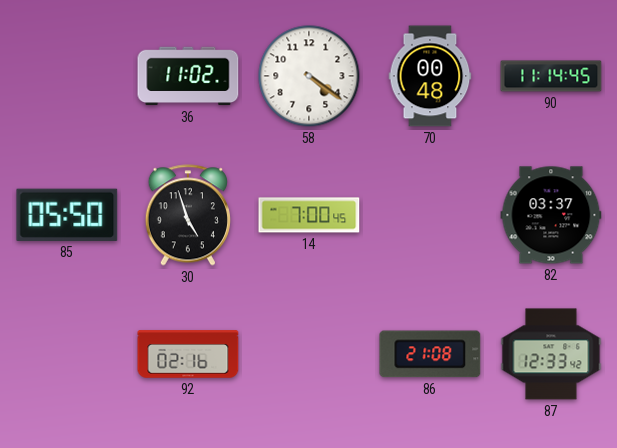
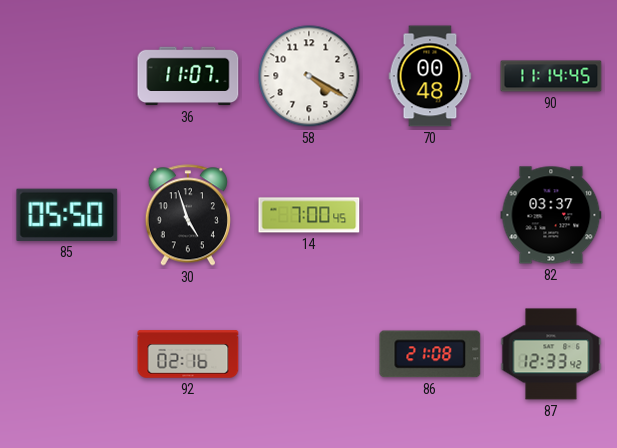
36: 11:02 -> 11:07
58: 4:21 -> 4:20
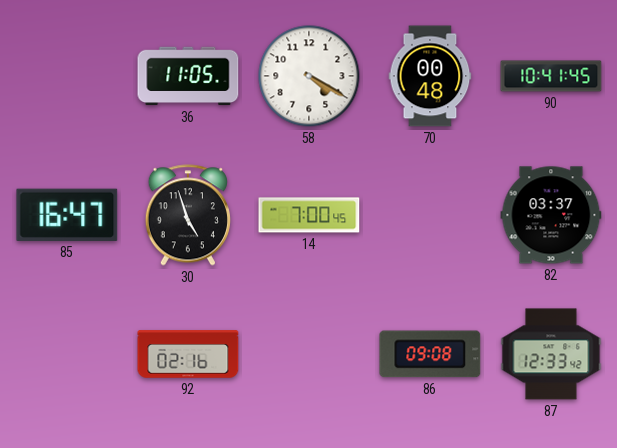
36: 11:07 -> 11:05
90: 11:14 -> 10:41
85: 05:50 -> 16:47
86: 21:08 -> 09:08
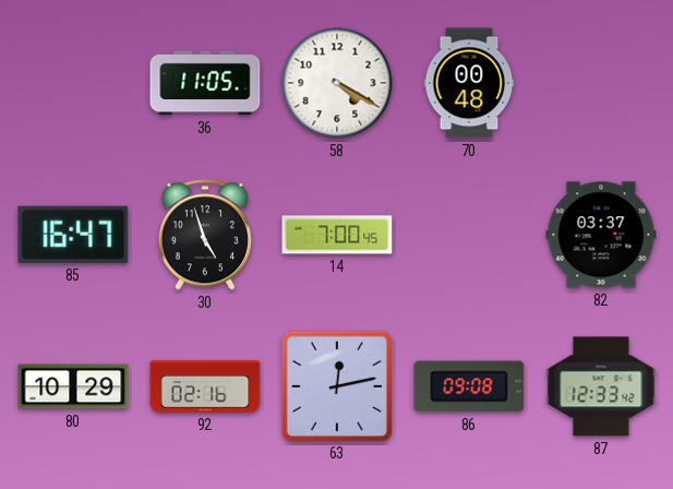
90: 10:41 -> none
80: none -> 10:29
63: none -> 12:13
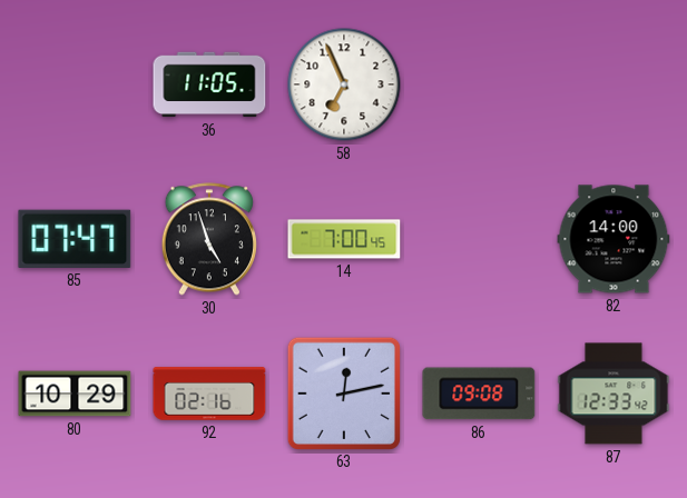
58: 4:20 -> 6:56
70: 00:48 -> none
85: 16:47 -> 07:47
82: 03:37 -> 14:00
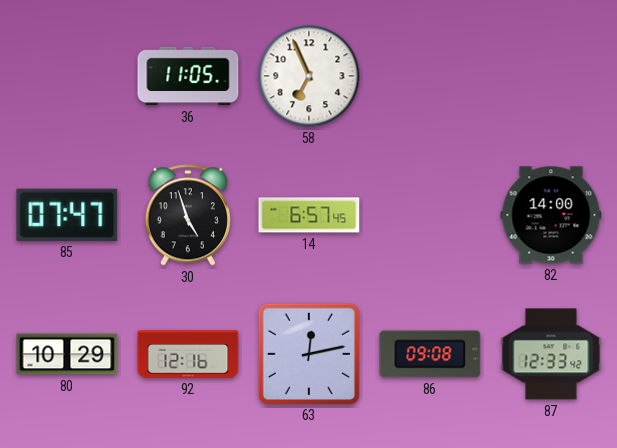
14: 7:00 -> 6:57
92: 02:16 -> 12:16
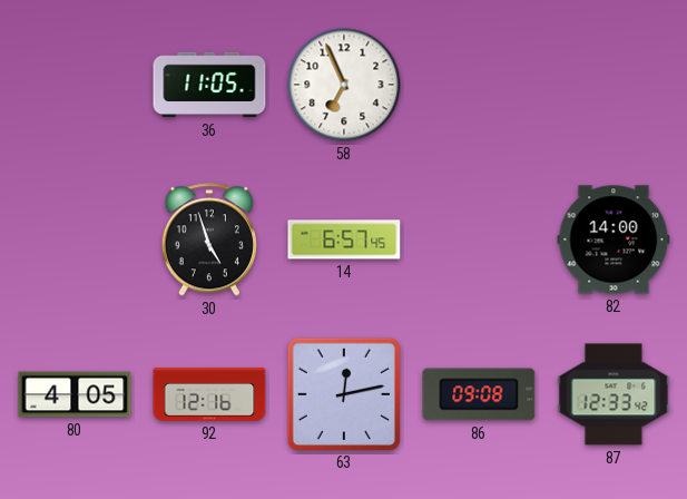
85: 07:47 -> none
80: 10:29 -> 4:05
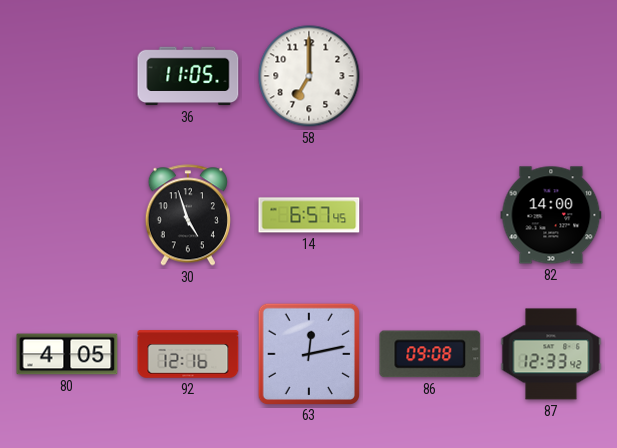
58: 6:56 -> 7:00
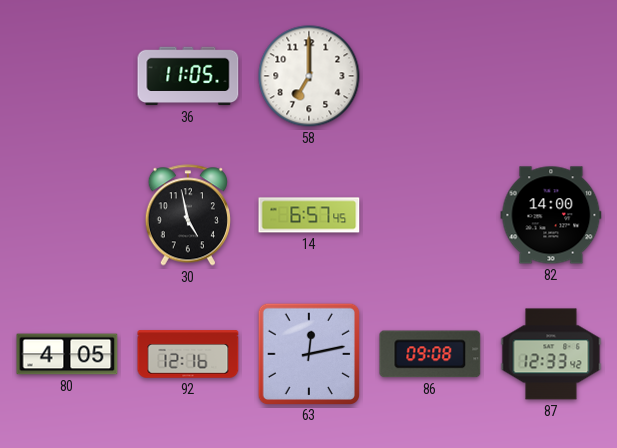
30: 4:57 -> 4:58
